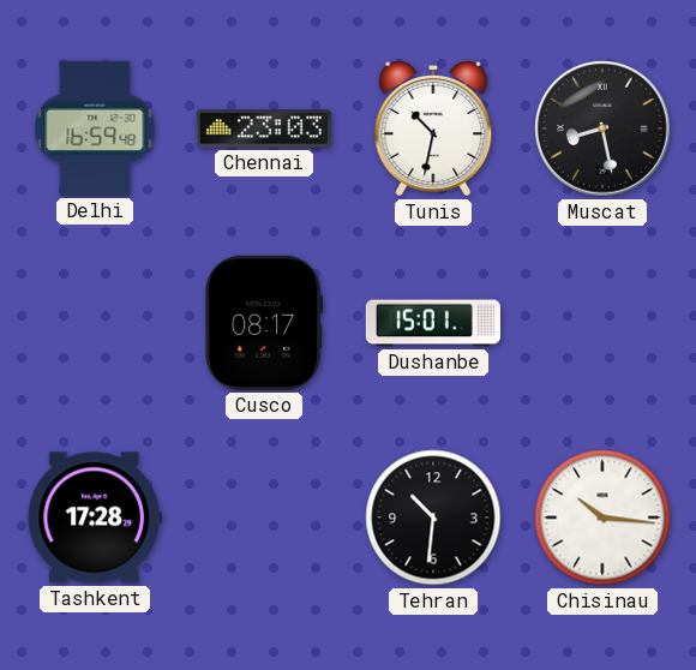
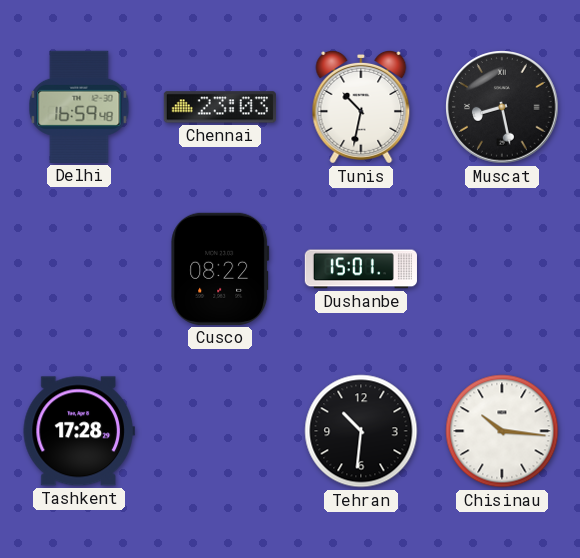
Cusco: 08:17 -> 08:22
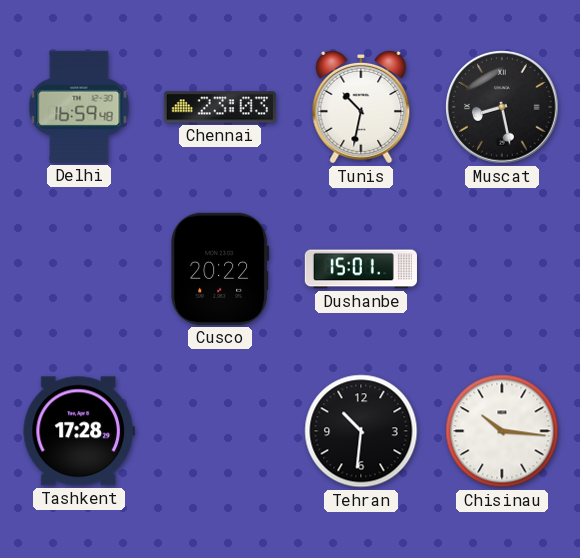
Cusco: 08:22 -> 20:22
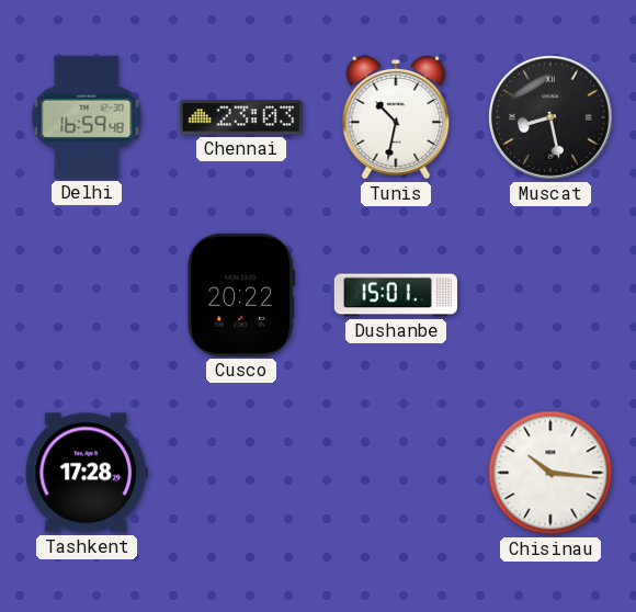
Tehran: 10:31 -> none
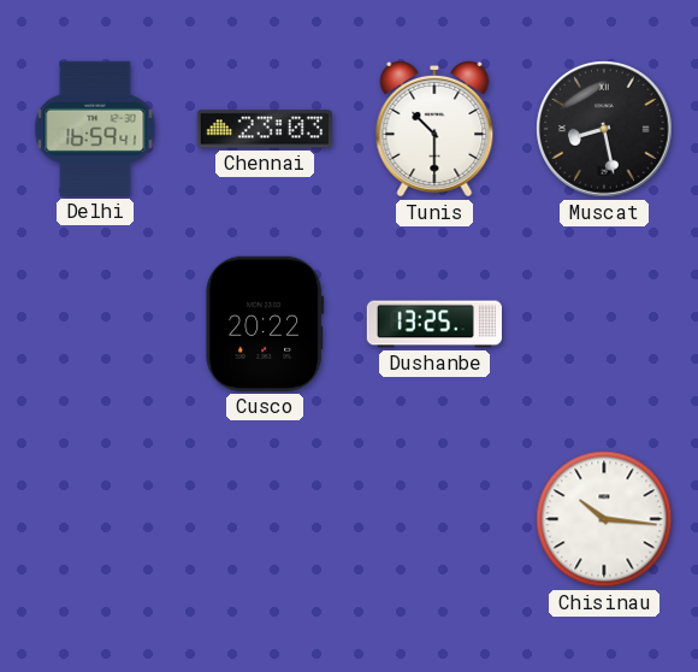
Delhi: 16:59:48 -> 16:59:41
Tunis: 10:32 -> 10:30
Dushanbe: 15:01 -> 13:25
Tashkent: 17:28 -> none
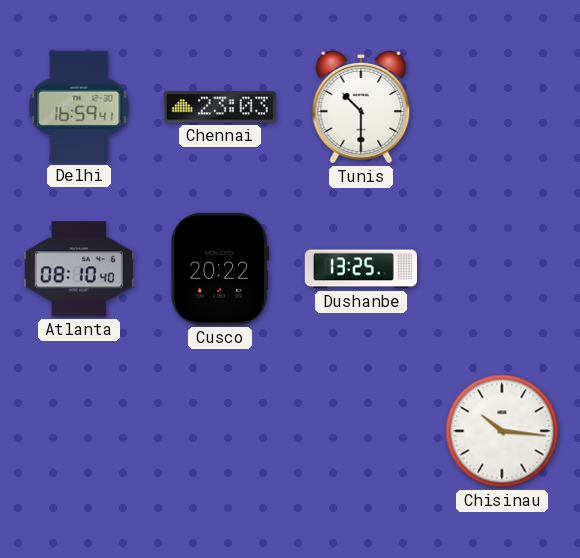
Muscat: 8:28 -> none
Atlanta: none -> 08:10
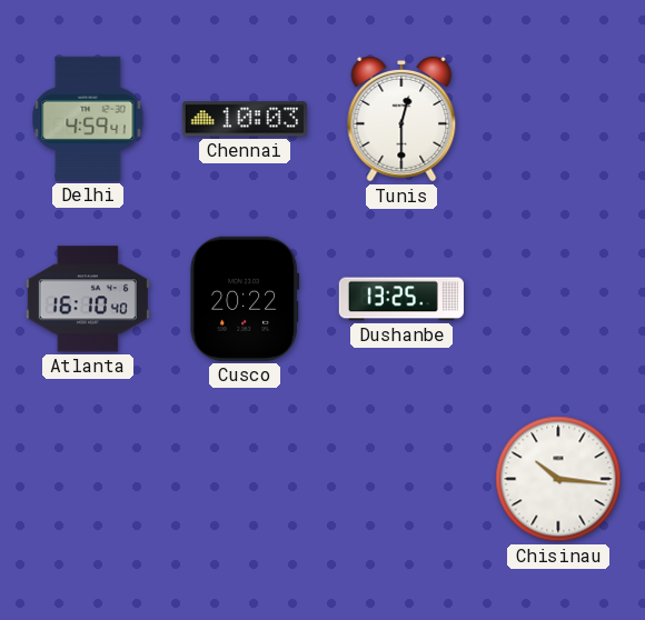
Delhi: 16:59 -> 4:59
Chennai: 23:03 -> 10:03
Tunis: 10:30 -> 12:30
Atlanta: 08:10 -> 16:10
